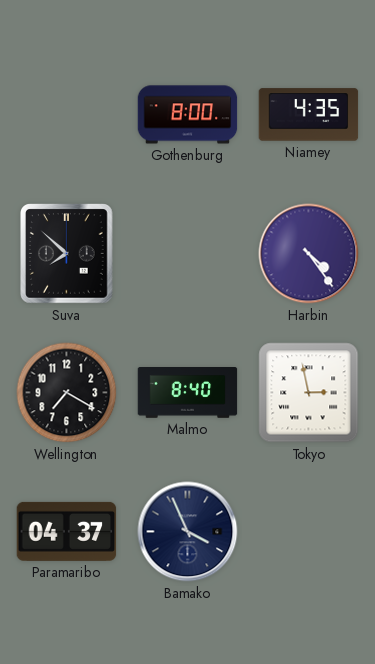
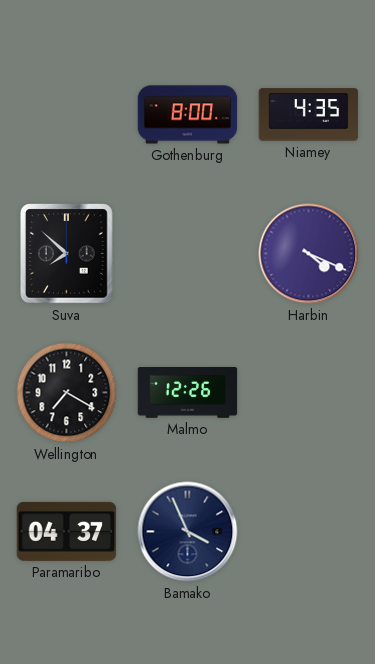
Harbin: 4:24 -> 4:19
Malmo: 8:40 -> 12:26
Tokyo: 2:58 -> none
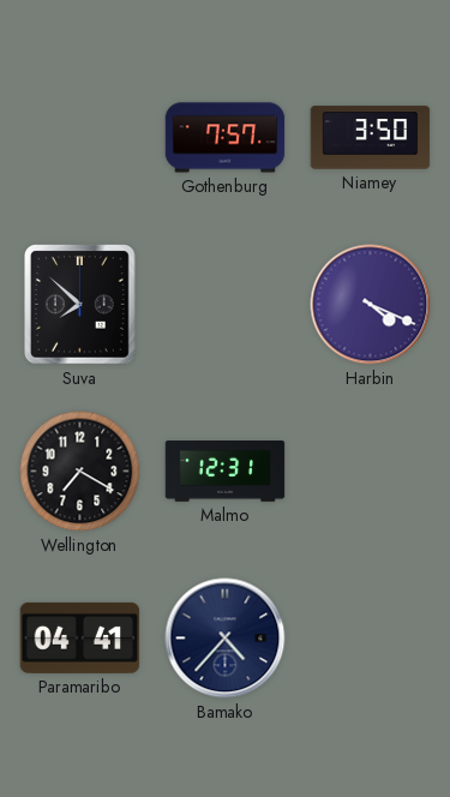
Gothenburg: 8:00 -> 7:57
Niamey: 4:35 -> 3:50
Malmo: 12:26 -> 12:31
Paramaribo: 04:37 -> 04:41
Bamako: 3:56 -> 4:37
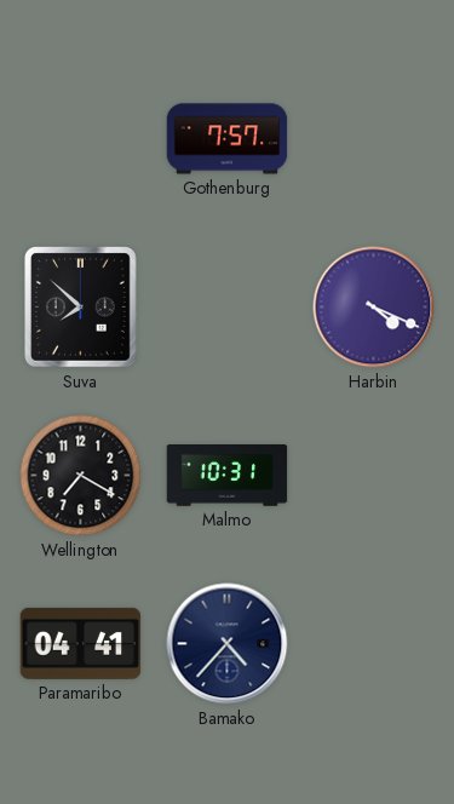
Niamey: 3:50 -> none
Malmo: 12:31 -> 10:31
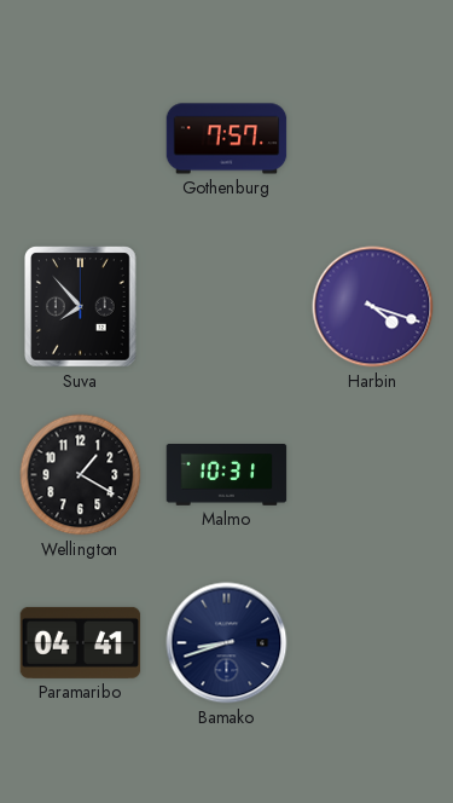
Suva: 7:52 -> 7:53
Harbin: 4:19 -> 4:18
Wellington: 7:20 -> 1:20
Bamako: 4:37 -> 8:42
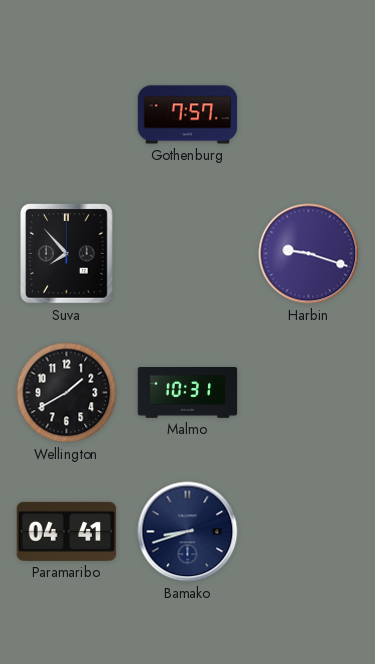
Harbin: 4:18 -> 9:18
Wellington: 1:20 -> 1:40
